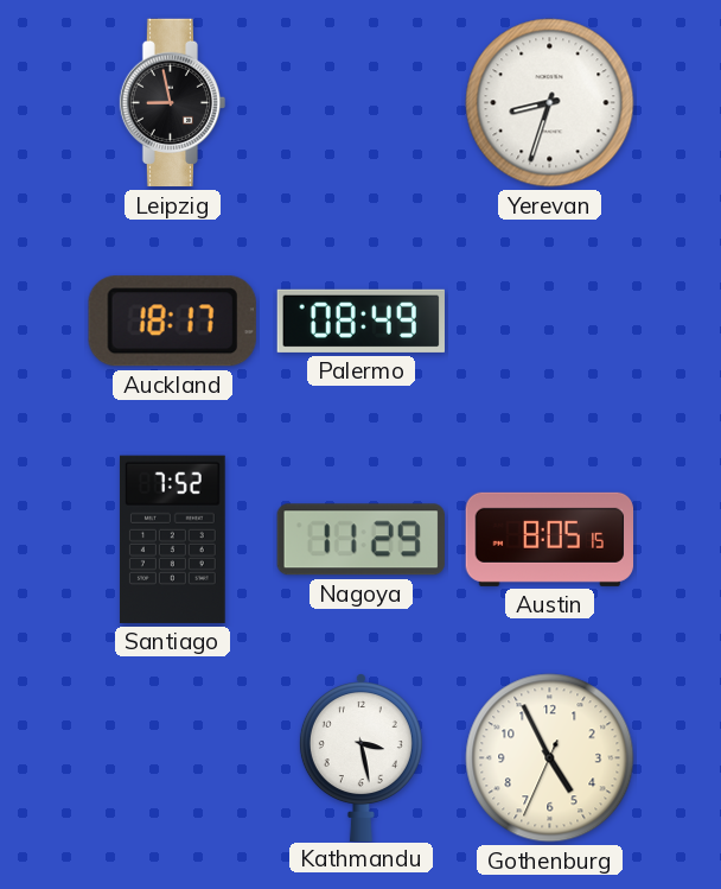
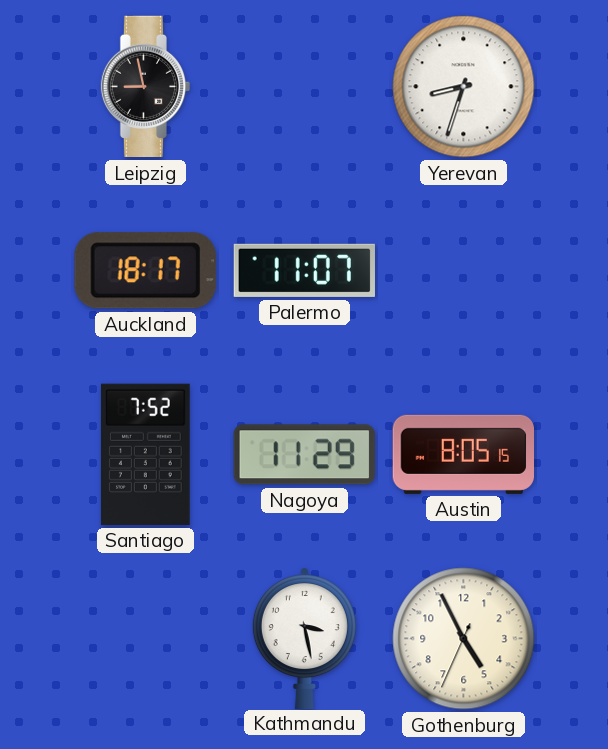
Palermo: 08:49 -> 11:07
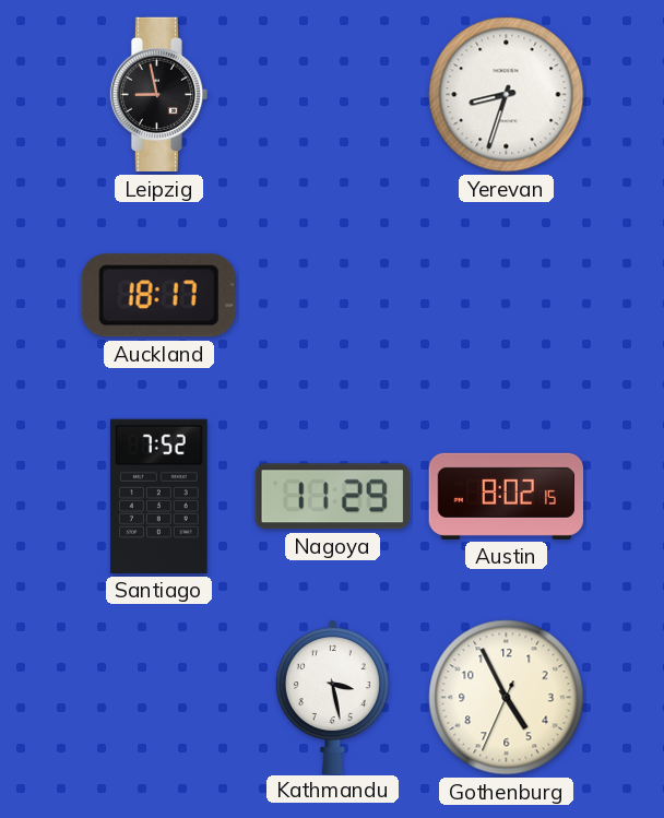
Palermo: 11:07 -> none
Austin: 8:05 -> 8:02
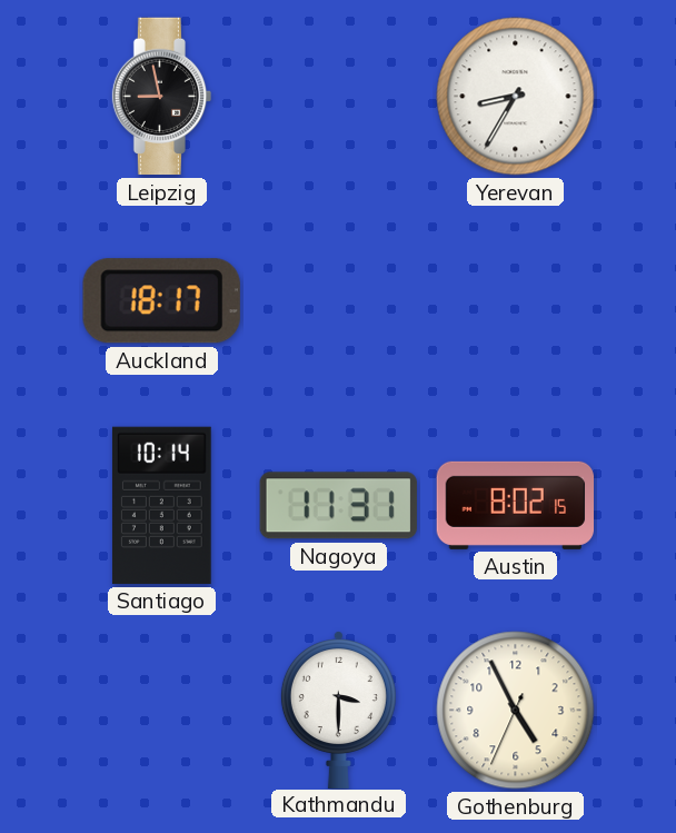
Yerevan: 8:33 -> 8:35
Santiago: 7:52 -> 10:14
Nagoya: 11:29 -> 11:31
Kathmandu: 3:28 -> 3:30
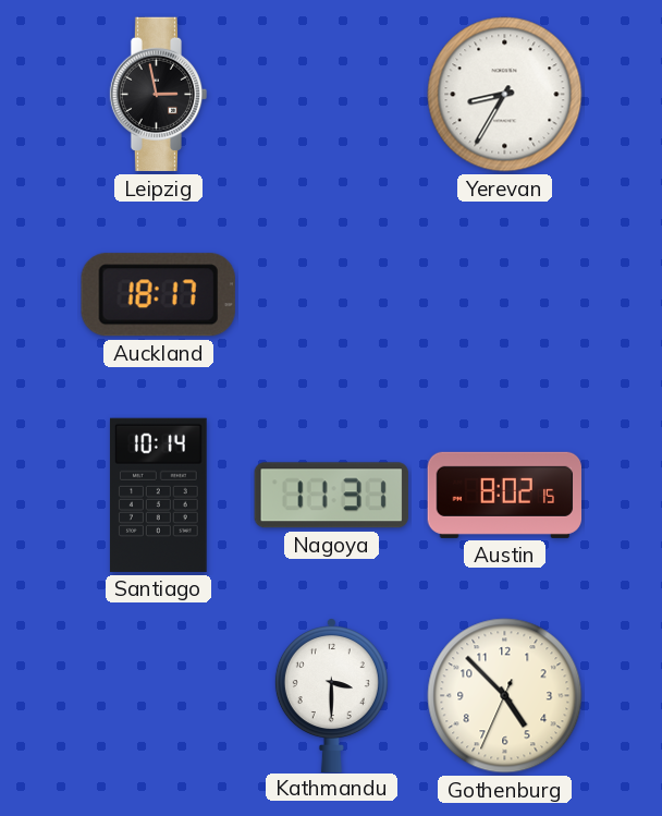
Leipzig: 8:58 -> 2:58
Gothenburg: 4:55 -> 4:52
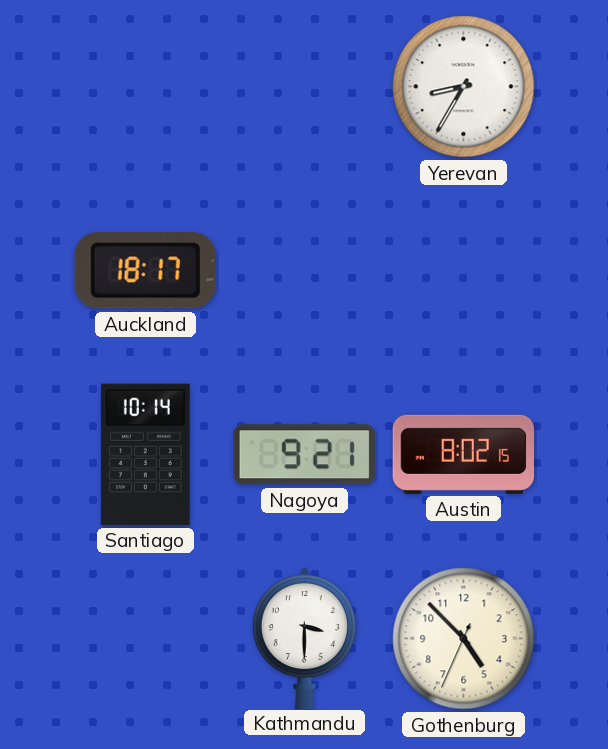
Leipzig: 2:58 -> none
Nagoya: 11:31 -> 9:21
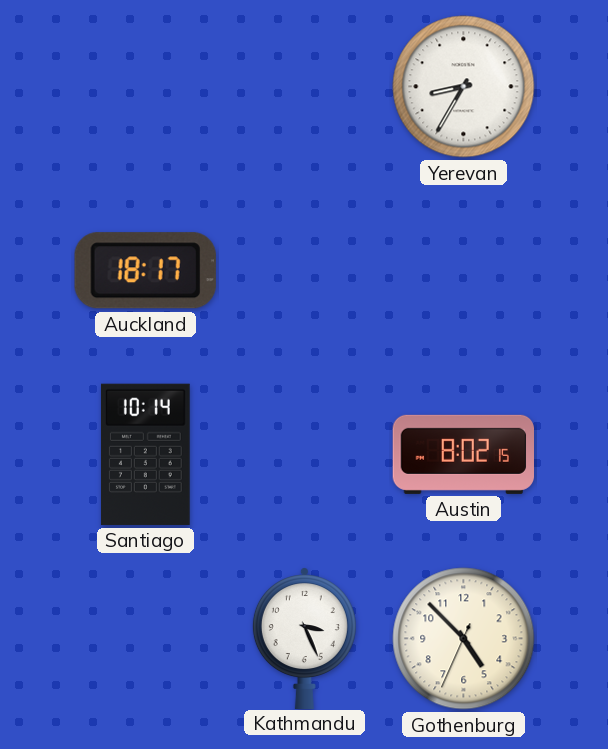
Nagoya: 9:21 -> none
Kathmandu: 3:30 -> 3:26
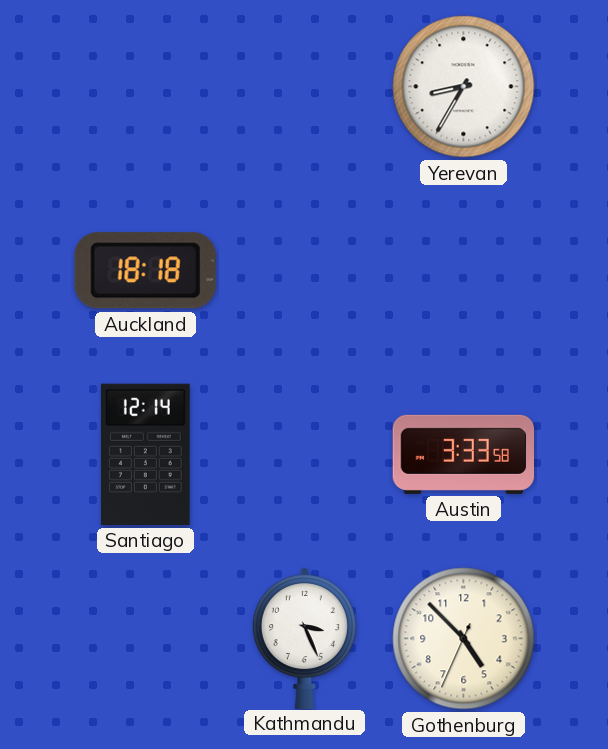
Auckland: 18:17 -> 18:18
Santiago: 10:14 -> 12:14
Austin: 8:02 -> 3:33
